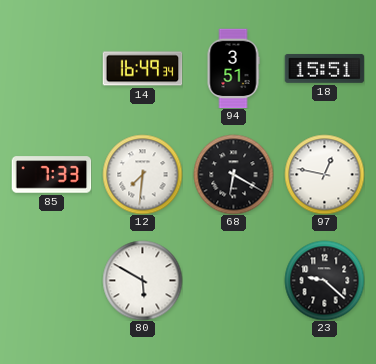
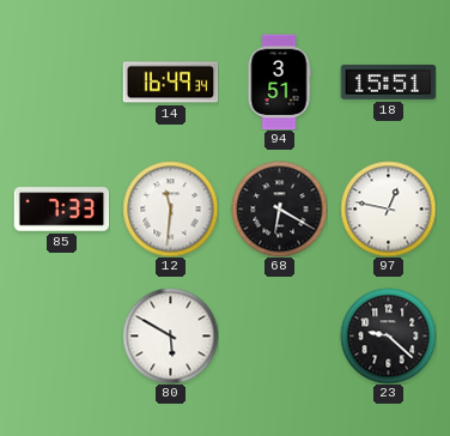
12: 7:31 -> 11:31
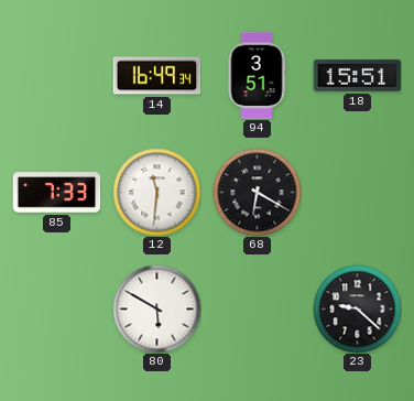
97: 12:47 -> none
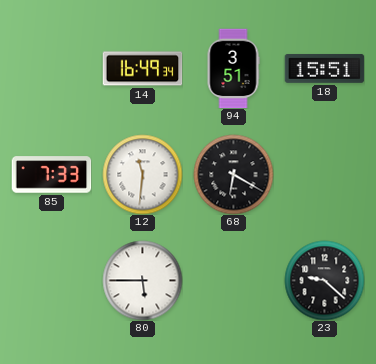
80: 5:50 -> 5:45
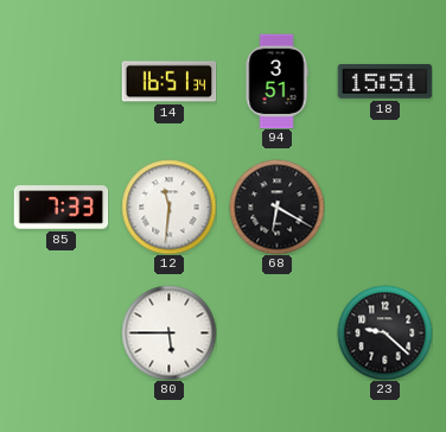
14: 16:49 -> 16:51
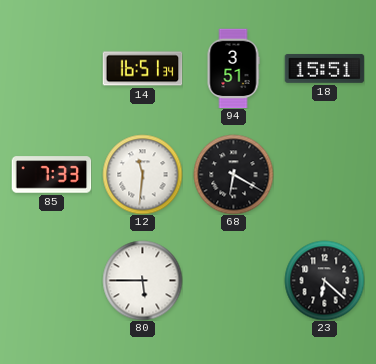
23: 9:22 -> 6:22
